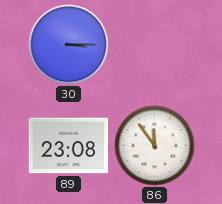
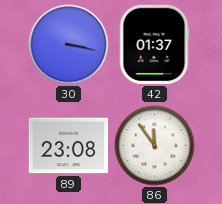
30: 3:15 -> 3:17
42: none -> 01:37
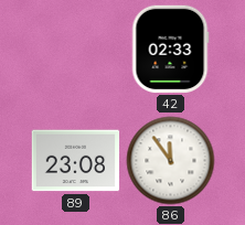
30: 3:17 -> none
42: 01:37 -> 02:33
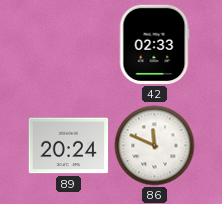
89: 23:08 -> 20:24
86: 11:54 -> 11:49
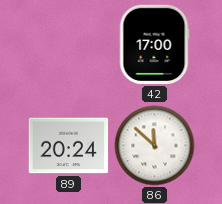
42: 02:33 -> 17:00
86: 11:49 -> 11:52
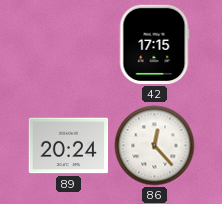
42: 17:00 -> 17:15
86: 11:52 -> 12:23
